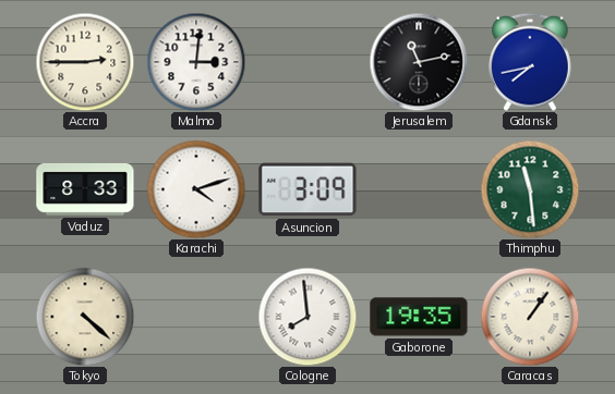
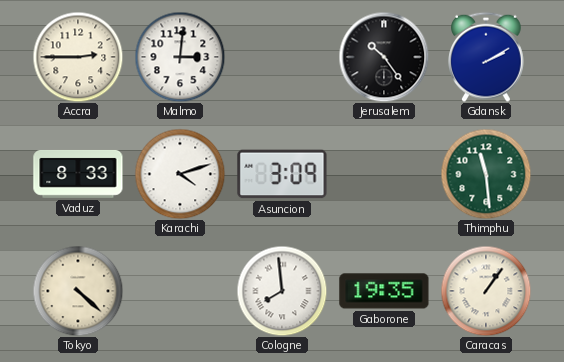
Jerusalem: 11:13 -> 10:24
Gdansk: 7:43 -> 2:10
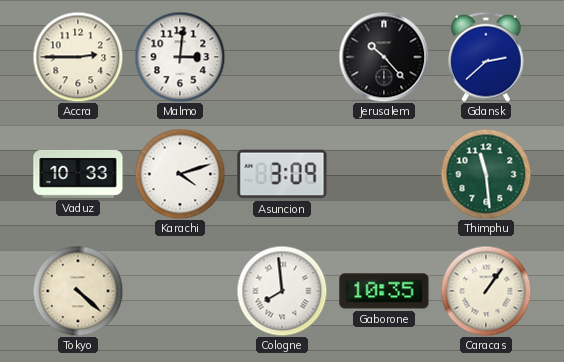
Jerusalem: 10:24 -> 10:23
Gdansk: 2:10 -> 2:38
Vaduz: 8:33 -> 10:33
Gaborone: 19:35 -> 10:35
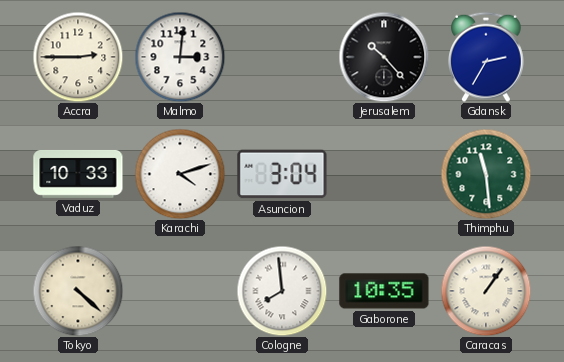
Gdansk: 2:38 -> 2:35
Asuncion: 3:09 -> 3:04
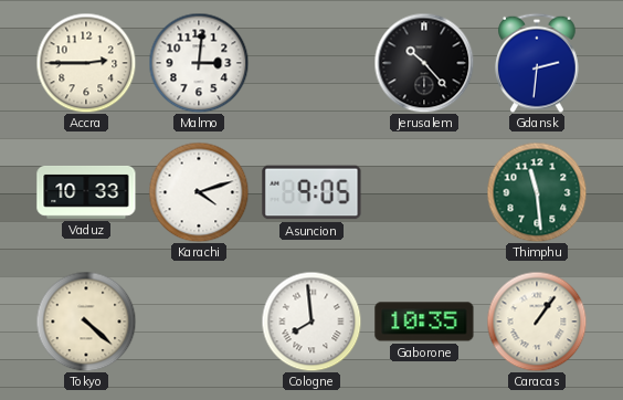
Gdansk: 2:35 -> 2:31
Asuncion: 3:04 -> 9:05
